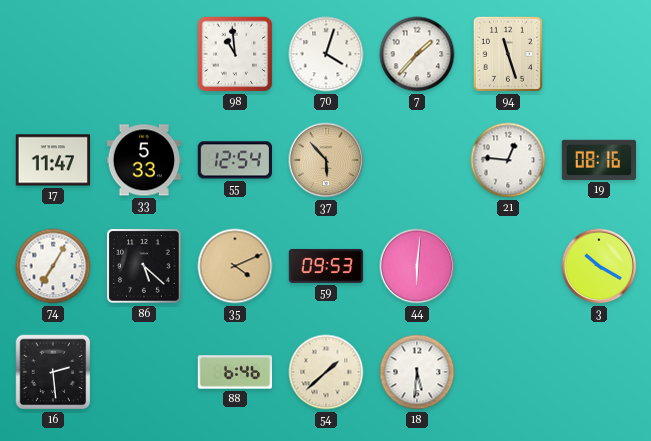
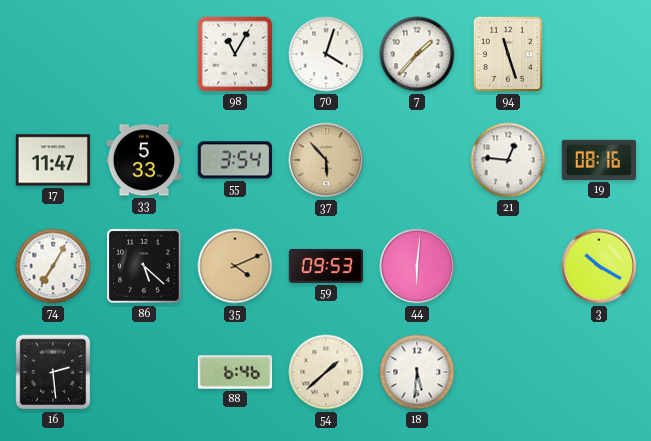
98: 10:59 -> 11:05
55: 12:54 -> 3:54
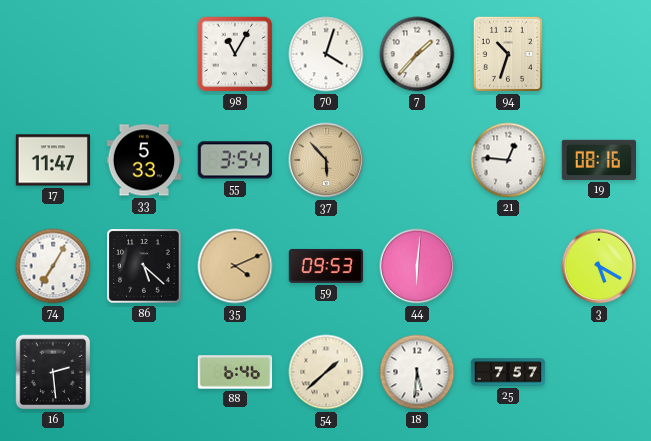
94: 11:27 -> 10:33
3: 10:20 -> 5:20
25: none -> 7:57
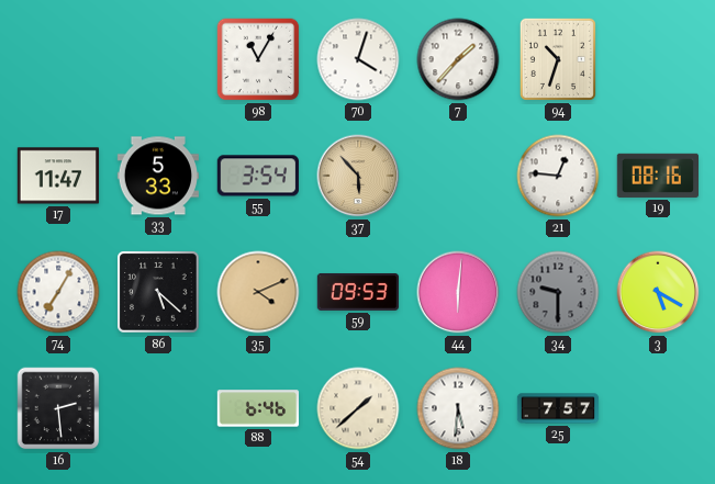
34: none -> 9:30
